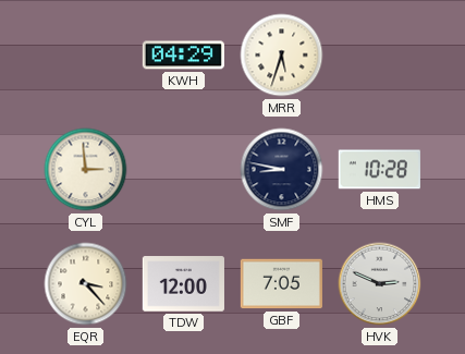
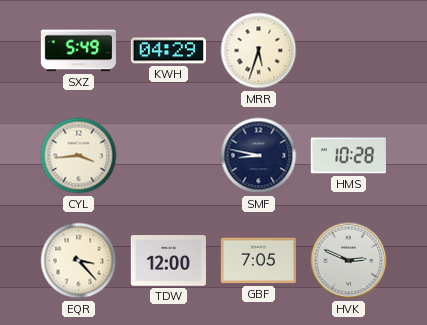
SXZ: none -> 5:49
CYL: 2:59 -> 3:44
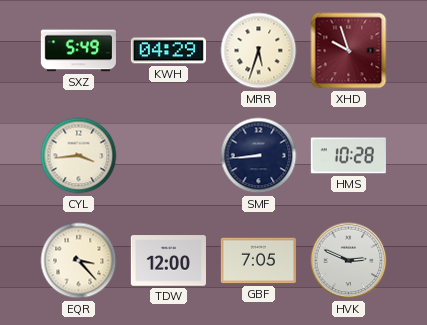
XHD: none -> 9:57
SMF: 8:47 -> 8:44
